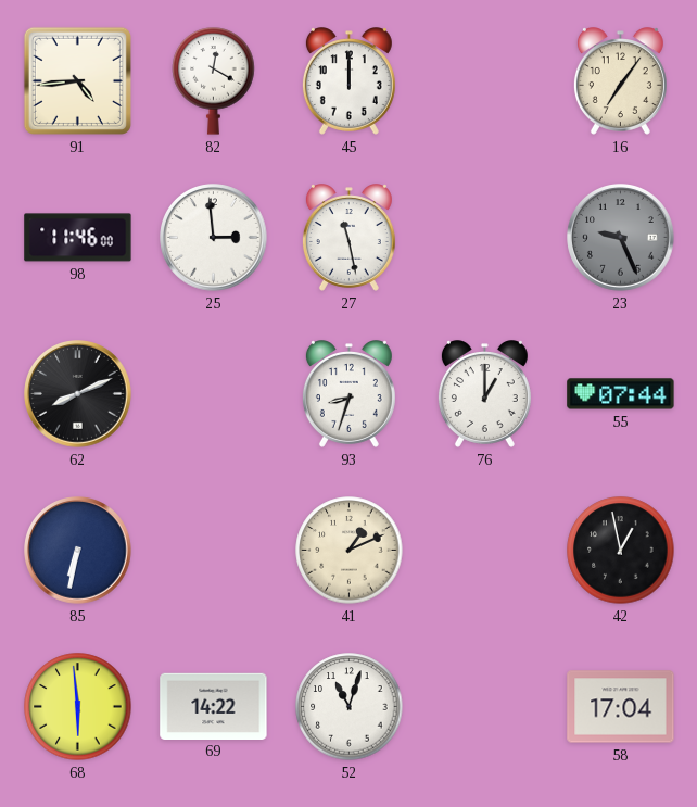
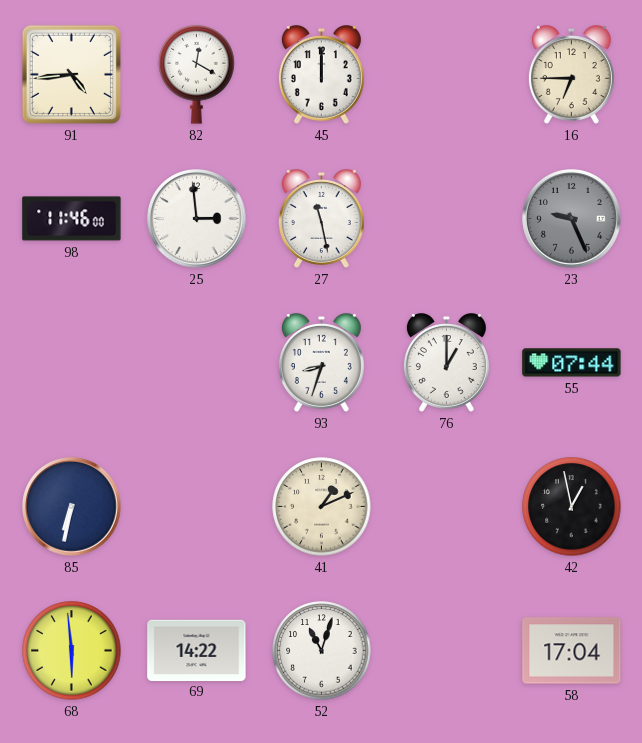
16: 7:06 -> 6:45
62: 8:11 -> none
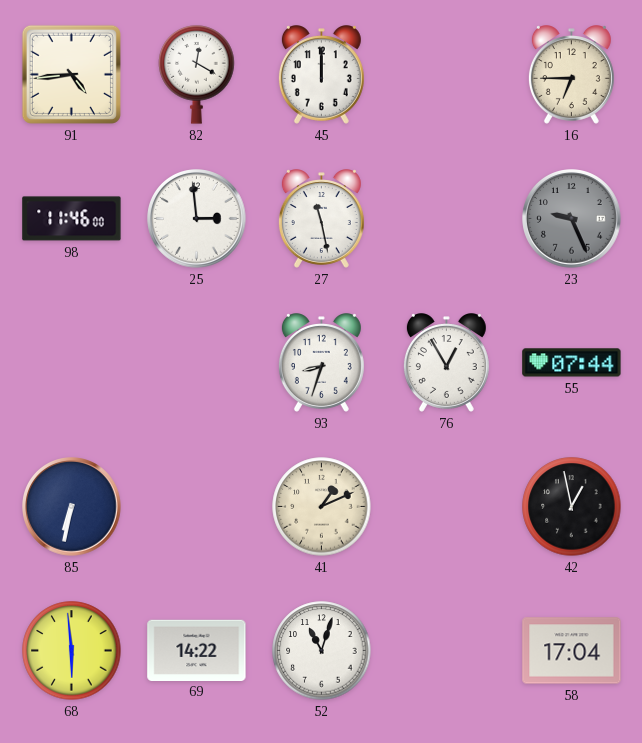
76: 1:00 -> 12:55
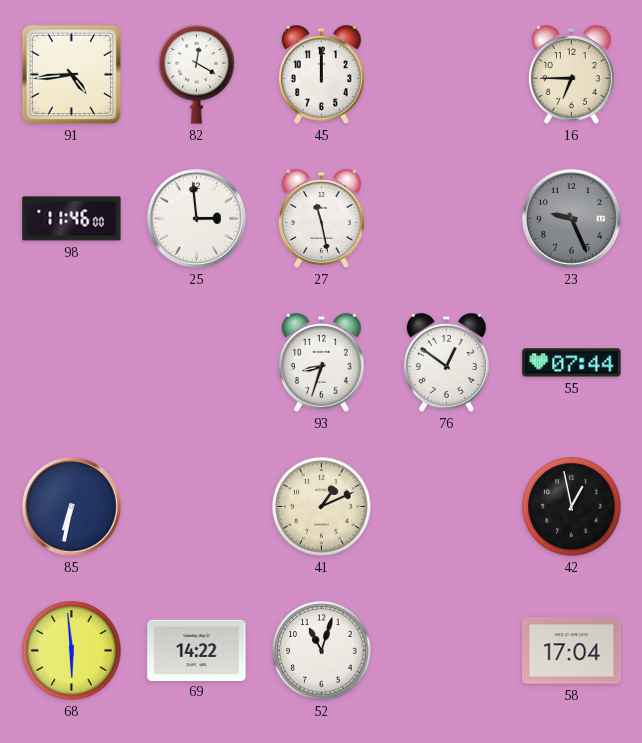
76: 12:55 -> 12:51
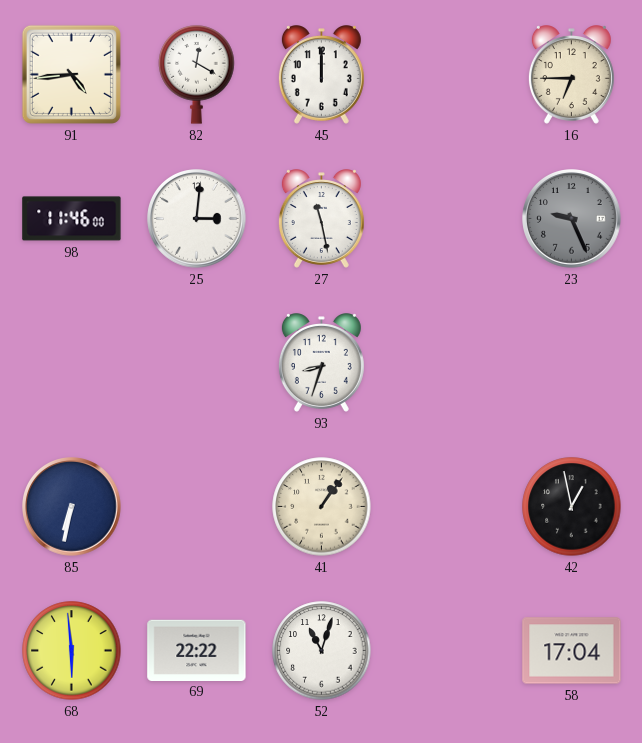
25: 2:59 -> 3:01
76: 12:51 -> none
55: 07:44 -> none
41: 1:11 -> 1:06
69: 14:22 -> 22:22
